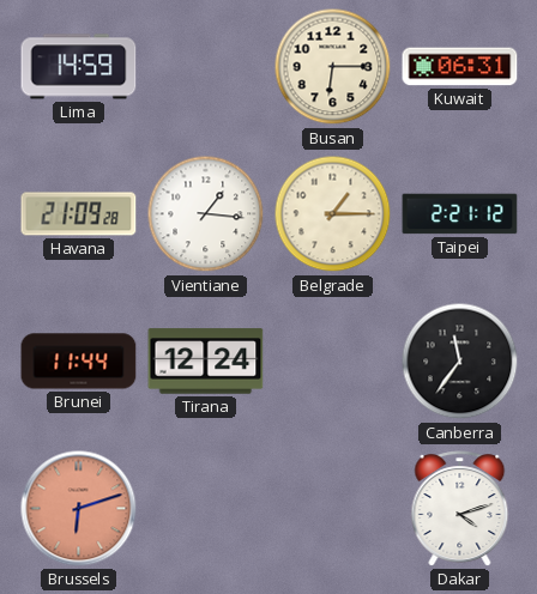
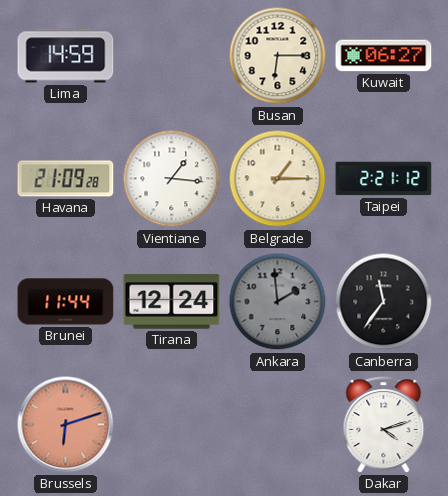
Kuwait: 06:31 -> 06:27
Ankara: none -> 1:59
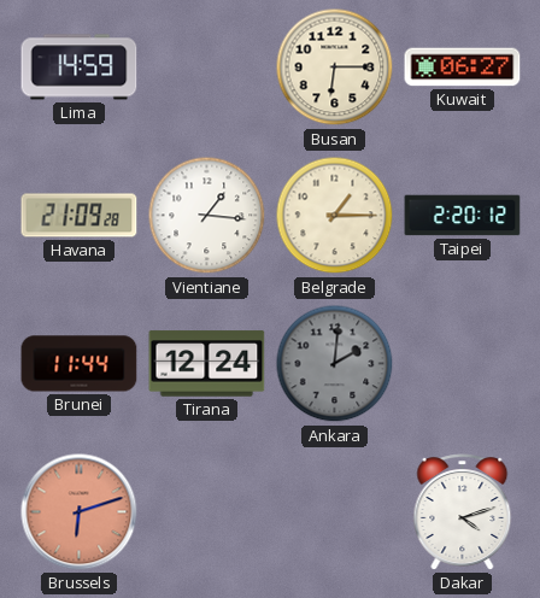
Taipei: 2:21 -> 2:20
Ankara: 1:59 -> 2:01
Canberra: 11:36 -> none
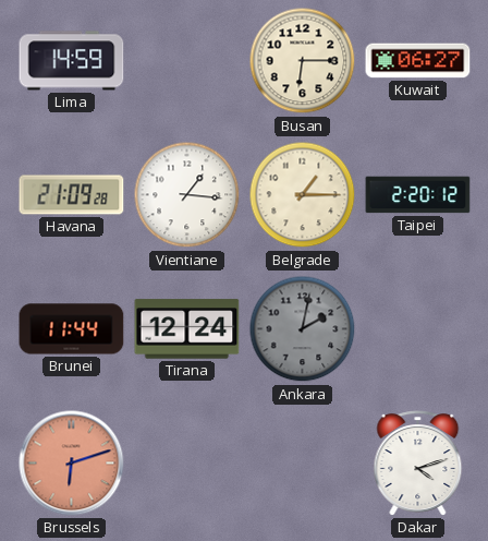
Ankara: 2:01 -> 2:02
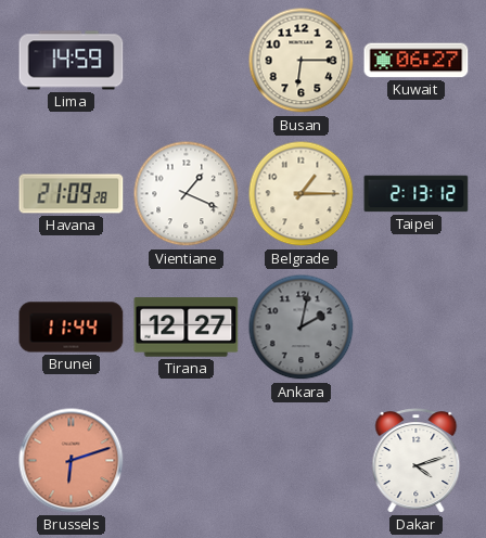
Vientiane: 1:16 -> 1:19
Taipei: 2:20 -> 2:13
Tirana: 12:24 -> 12:27
